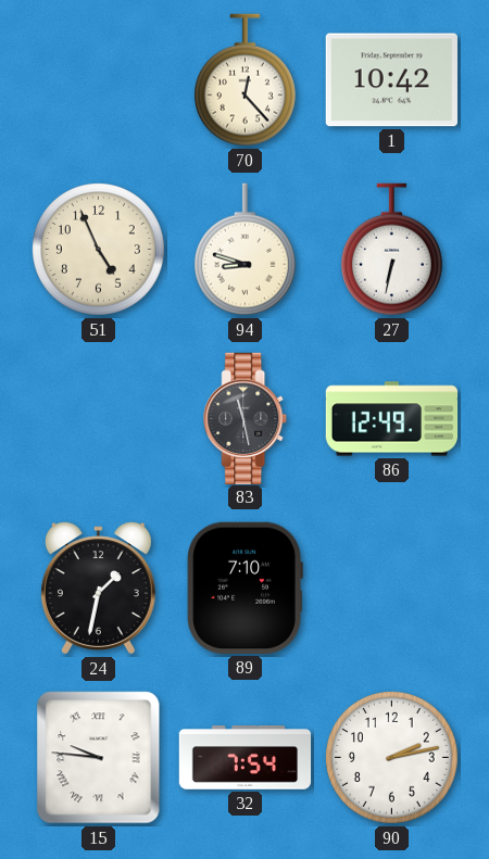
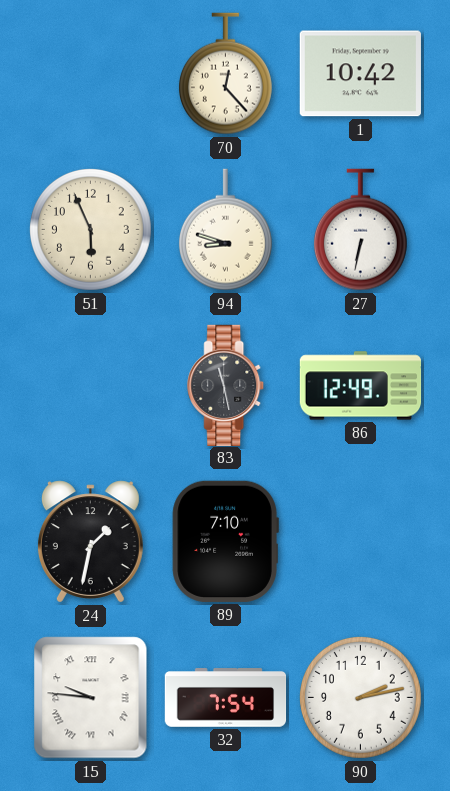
51: 4:56 -> 5:56
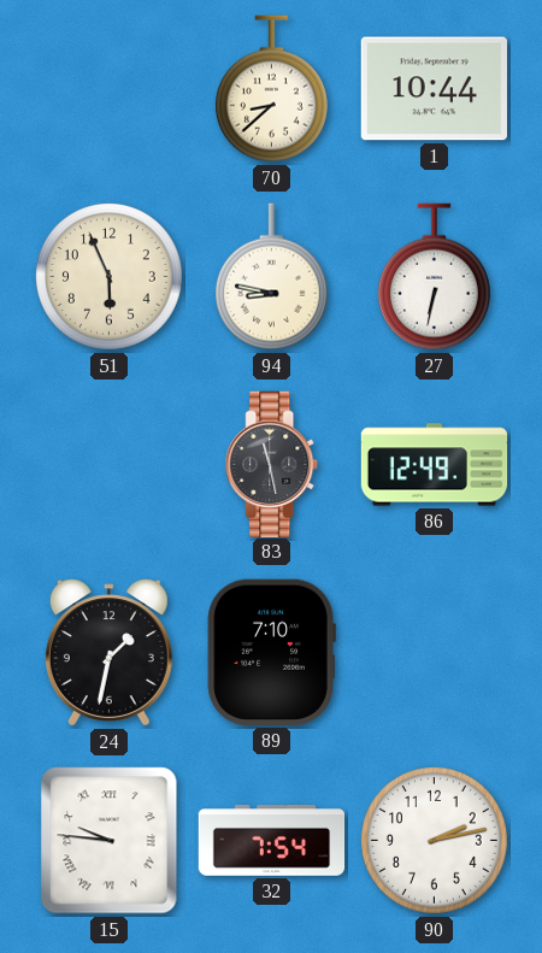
70: 12:23 -> 8:38
1: 10:42 -> 10:44
94: 8:48 -> 8:47
